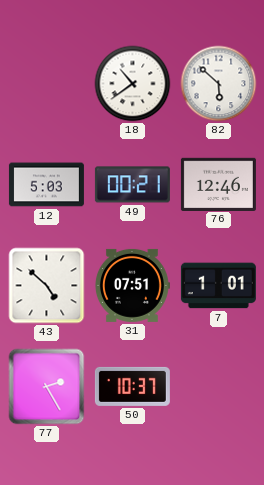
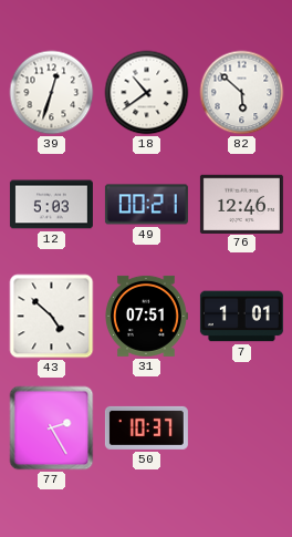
39: none -> 12:33
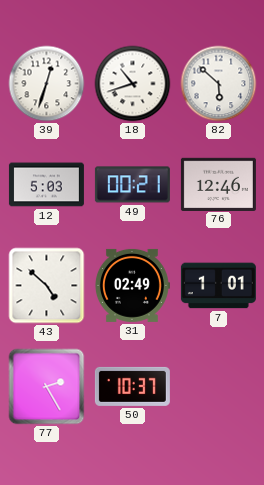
18: 10:39 -> 10:42
31: 07:51 -> 02:49
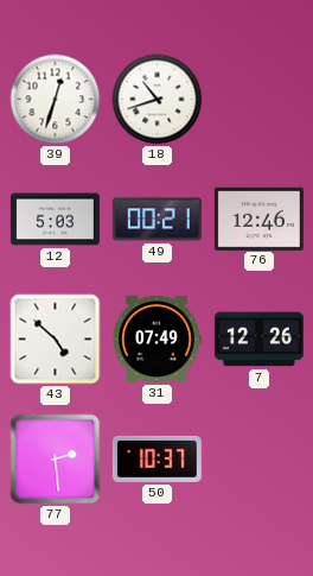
82: 5:52 -> none
31: 02:49 -> 07:49
7: 1:01 -> 12:26
77: 2:25 -> 2:29
